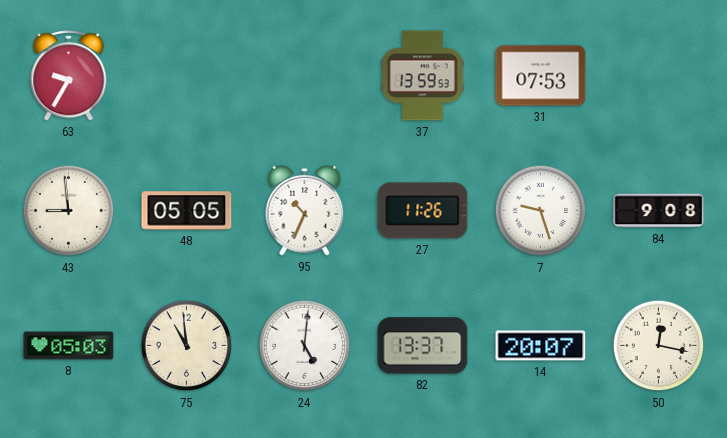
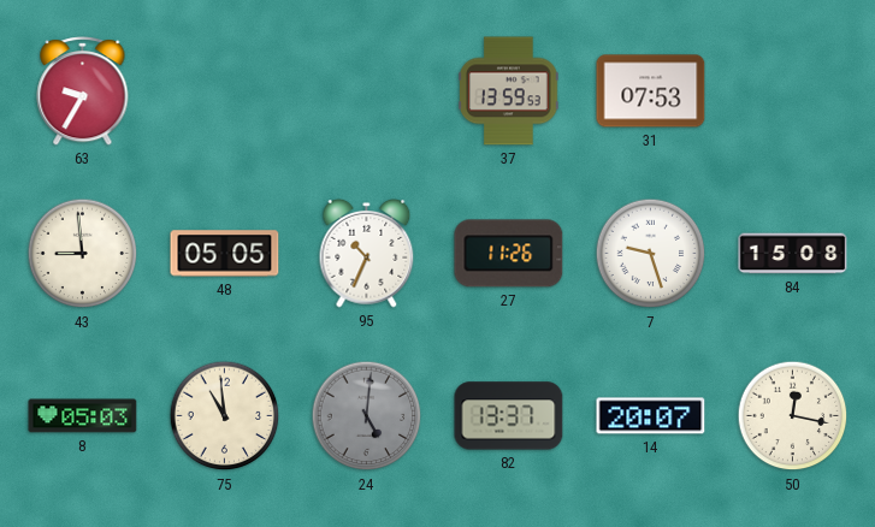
84: 9:08 -> 15:08
24 dial: white -> grey
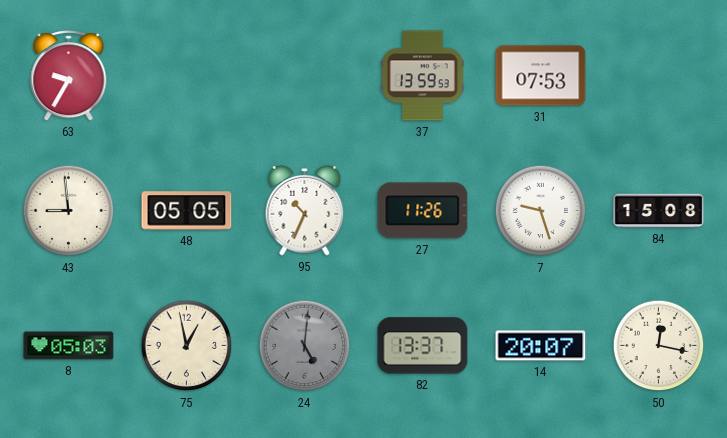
75: 10:59 -> 12:58
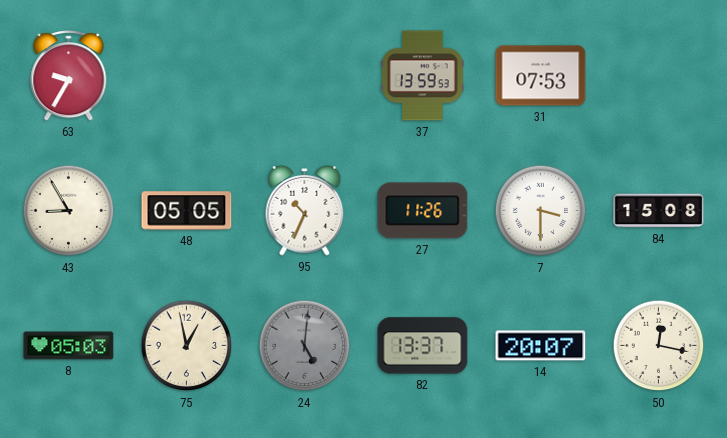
43: 8:59 -> 8:55
7: 9:27 -> 3:30
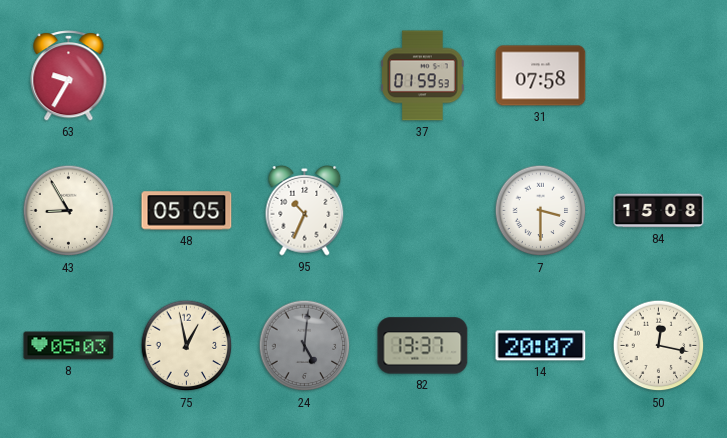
37: 13:59 -> 01:59
31: 07:53 -> 07:58
27: 11:26 -> none
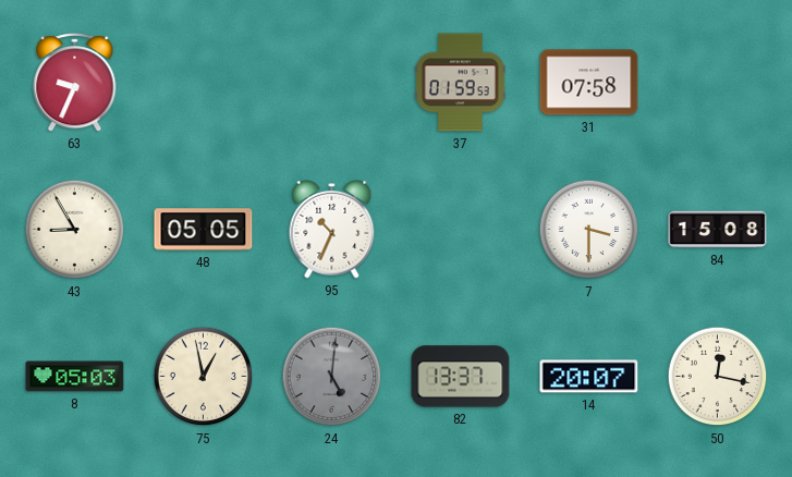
63: 9:35 -> 9:34
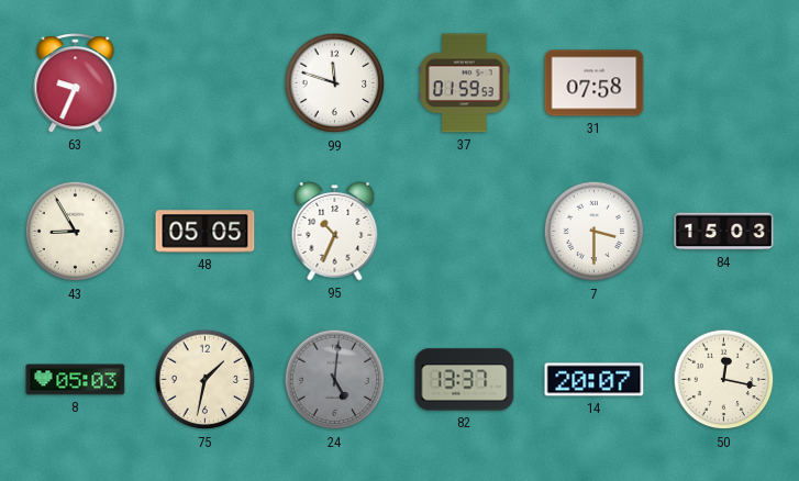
99: none -> 11:48
84: 15:08 -> 15:03
75: 12:58 -> 1:32
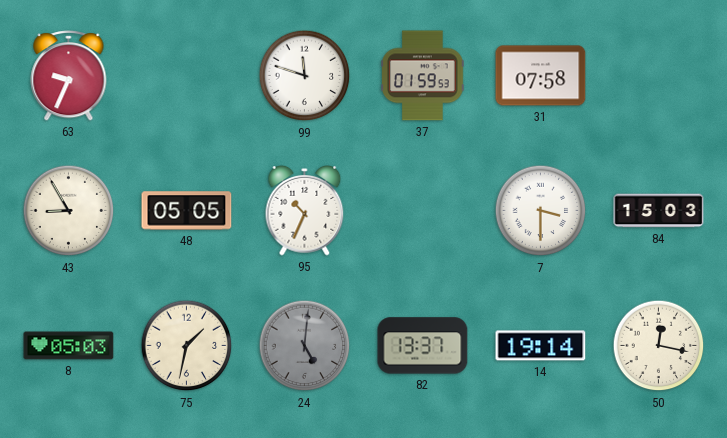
14: 20:07 -> 19:14
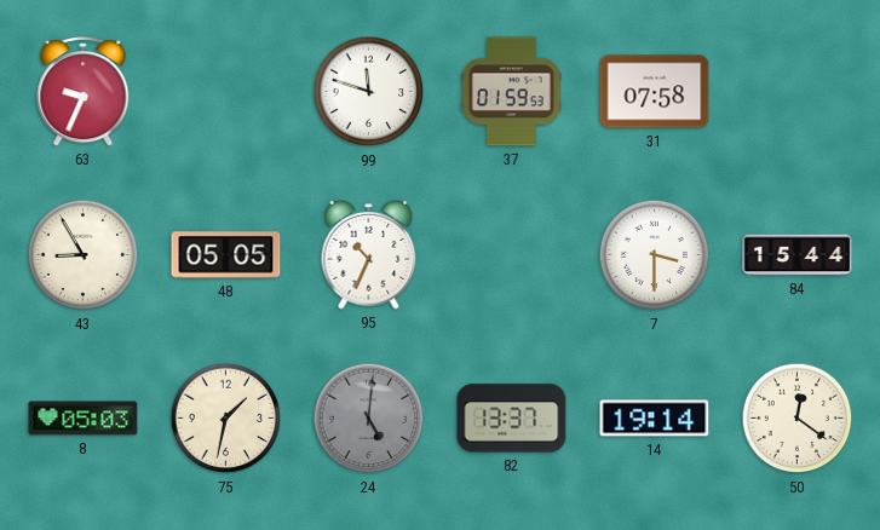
84: 15:03 -> 15:44
50: 12:17 -> 12:21
